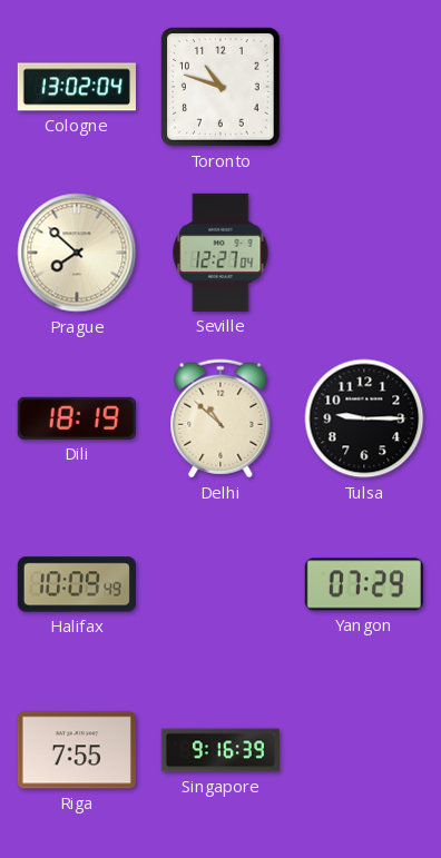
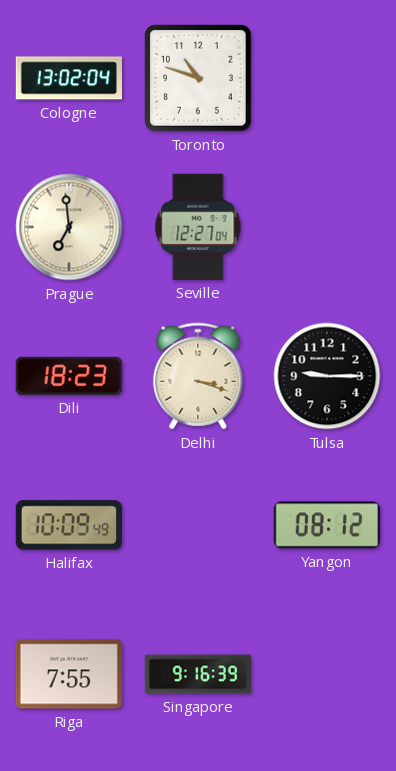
Prague: 7:52 -> 6:59
Dili: 18:19 -> 18:23
Delhi: 10:52 -> 3:18
Yangon: 07:29 -> 08:12
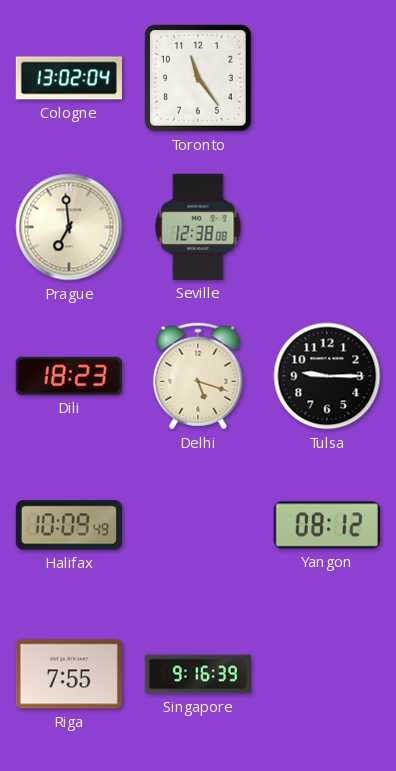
Toronto: 10:48 -> 11:24
Seville: 12:27 -> 12:38
Delhi: 3:18 -> 5:18
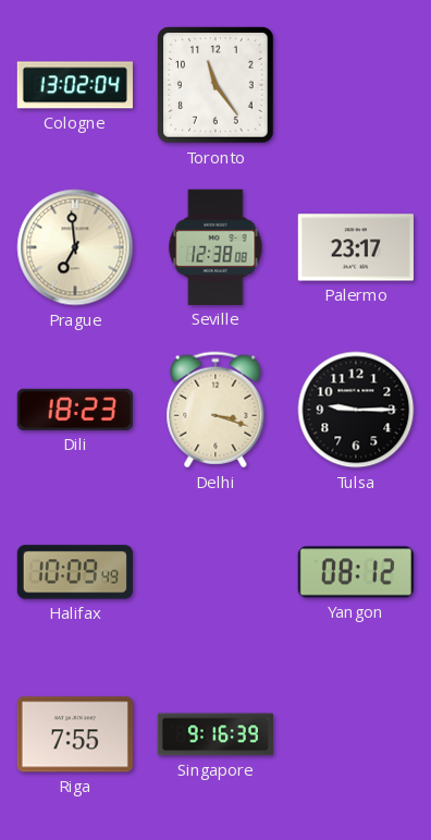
Palermo: none -> 23:17
Delhi: 5:18 -> 3:18
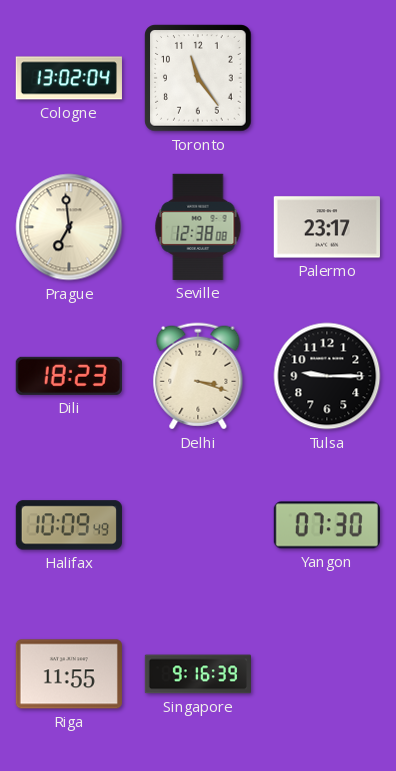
Yangon: 08:12 -> 07:30
Riga: 7:55 -> 11:55
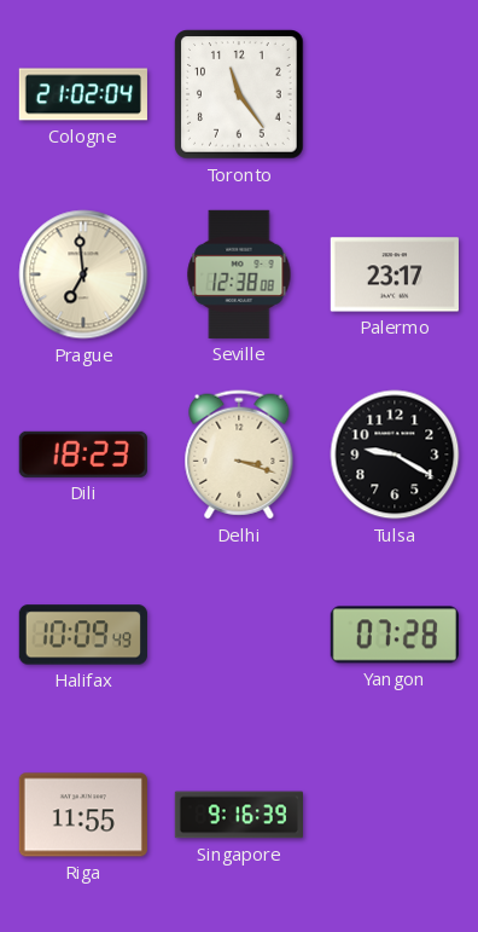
Cologne: 13:02 -> 21:02
Tulsa: 9:15 -> 9:20
Yangon: 07:30 -> 07:28
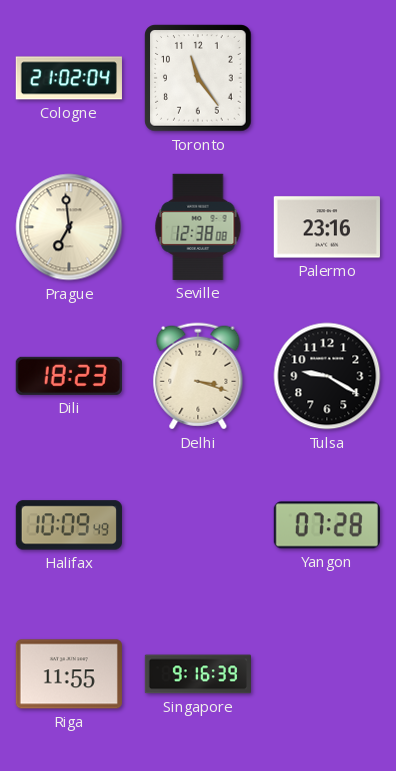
Palermo: 23:17 -> 23:16
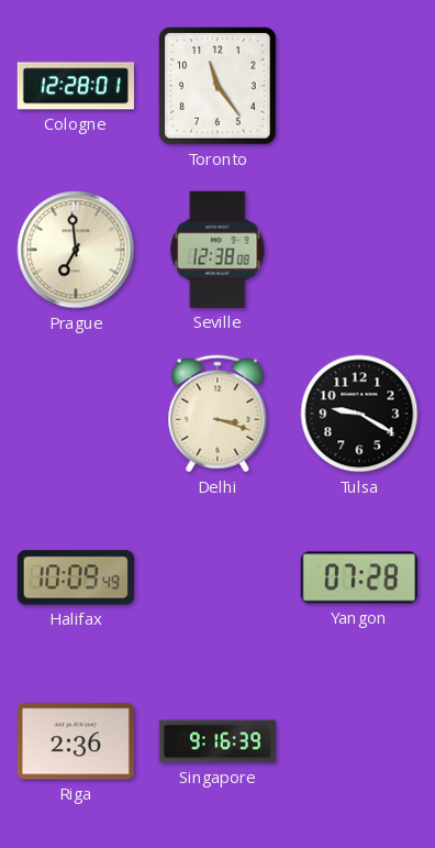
Cologne: 21:02 -> 12:28
Palermo: 23:16 -> none
Dili: 18:23 -> none
Riga: 11:55 -> 2:36
